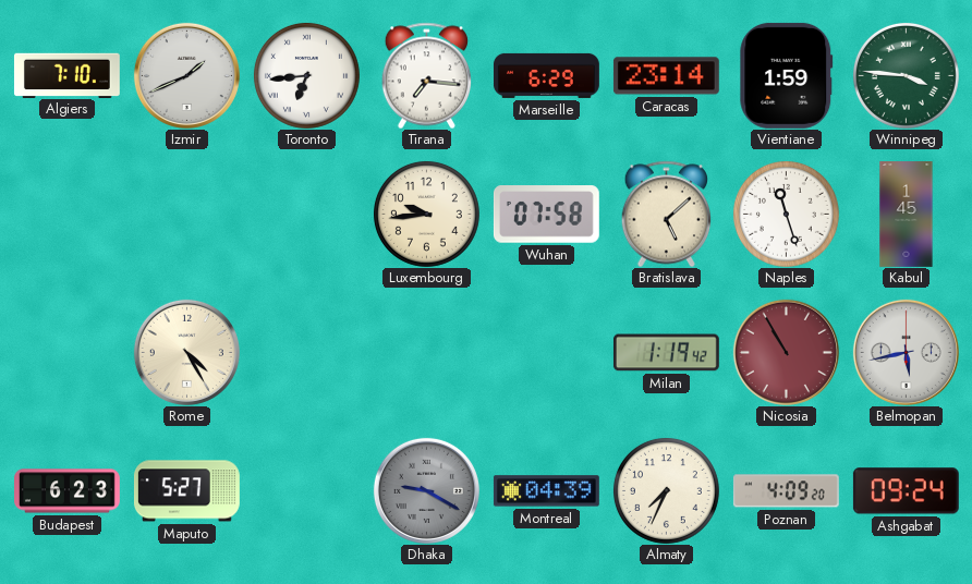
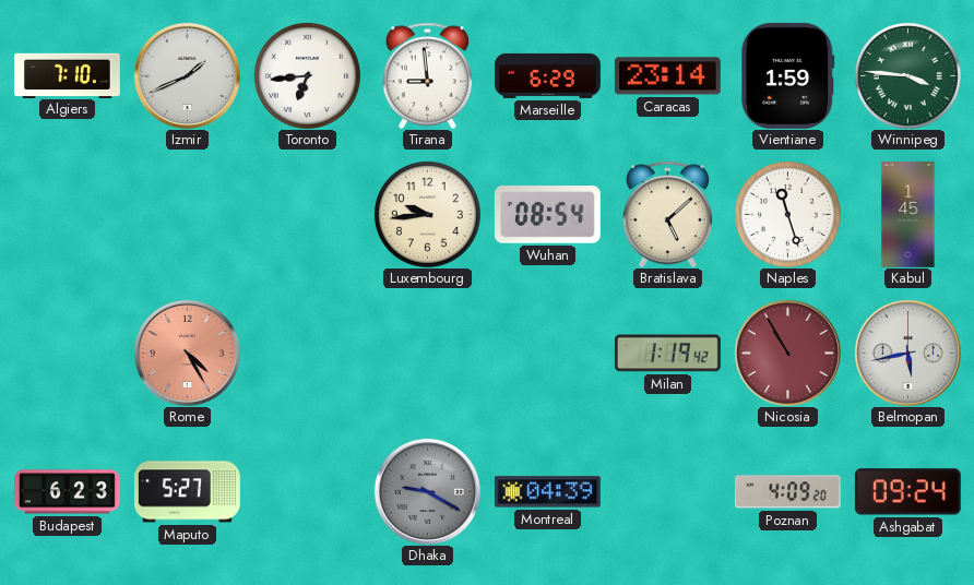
Tirana: 7:16 -> 8:59
Wuhan: 07:58 -> 08:54
Rome dial: cream -> salmon
Almaty: 7:34 -> none
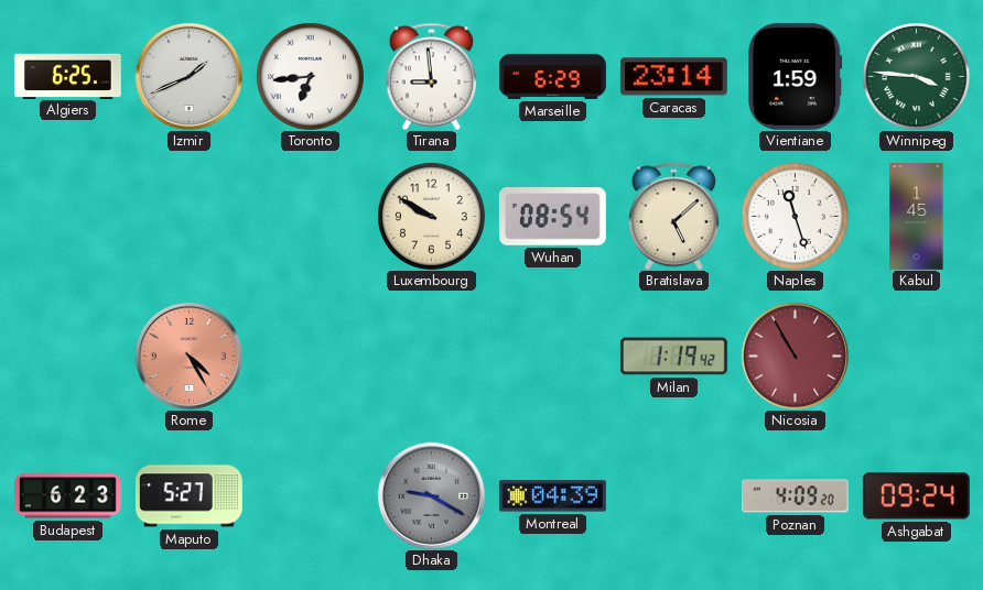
Algiers: 7:10 -> 6:25
Luxembourg: 9:44 -> 9:50
Belmopan: 5:43 -> none
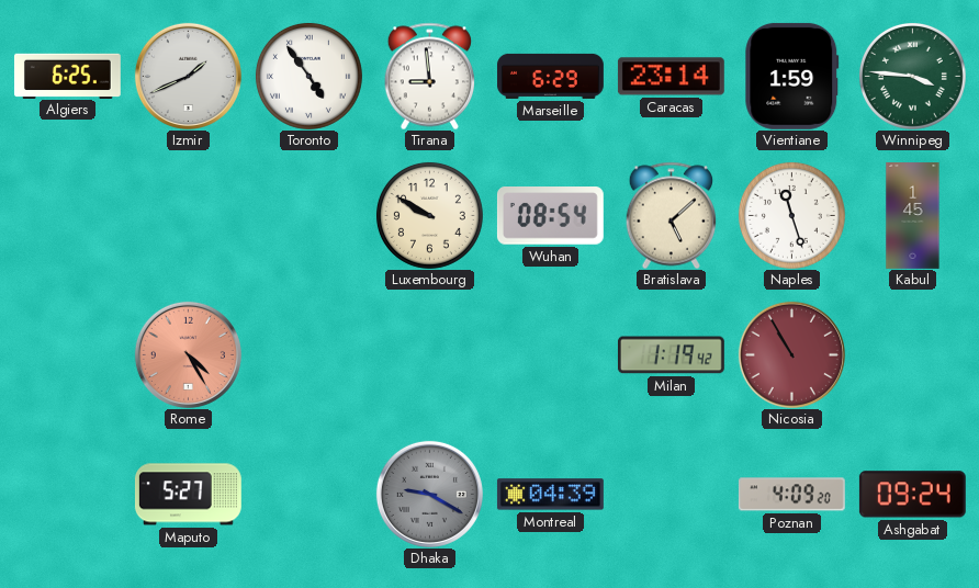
Toronto: 6:44 -> 4:54
Budapest: 6:23 -> none
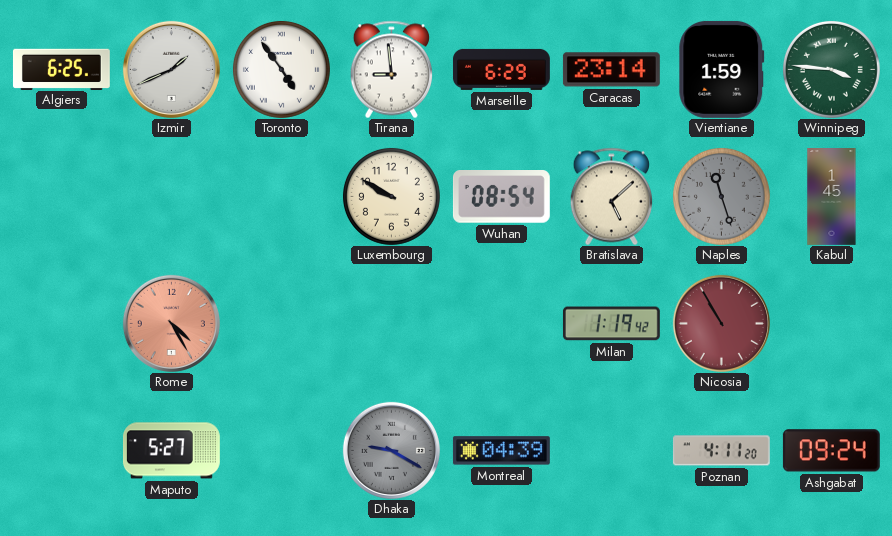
Naples dial: white -> grey
Poznan: 4:09 -> 4:11
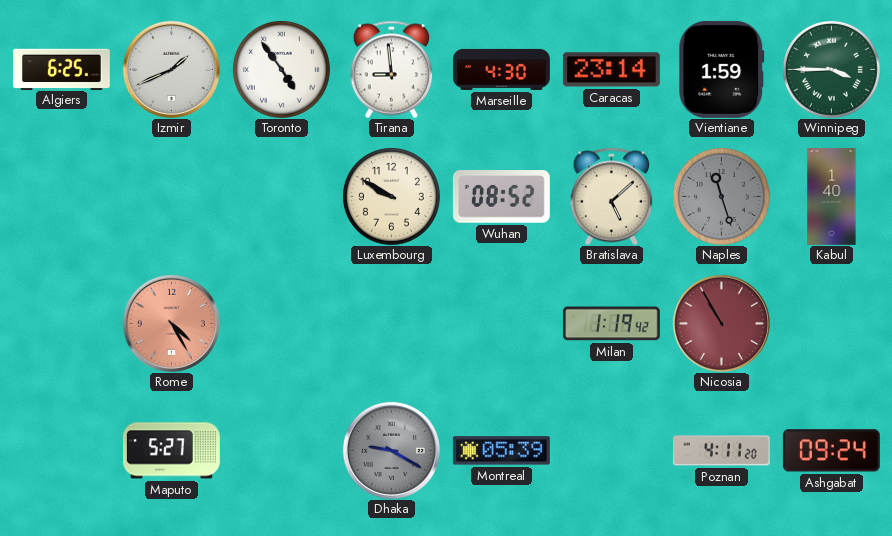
Marseille: 6:29 -> 4:30
Winnipeg: 3:46 -> 3:45
Wuhan: 08:54 -> 08:52
Kabul: 1:45 -> 1:40
Montreal: 04:39 -> 05:39
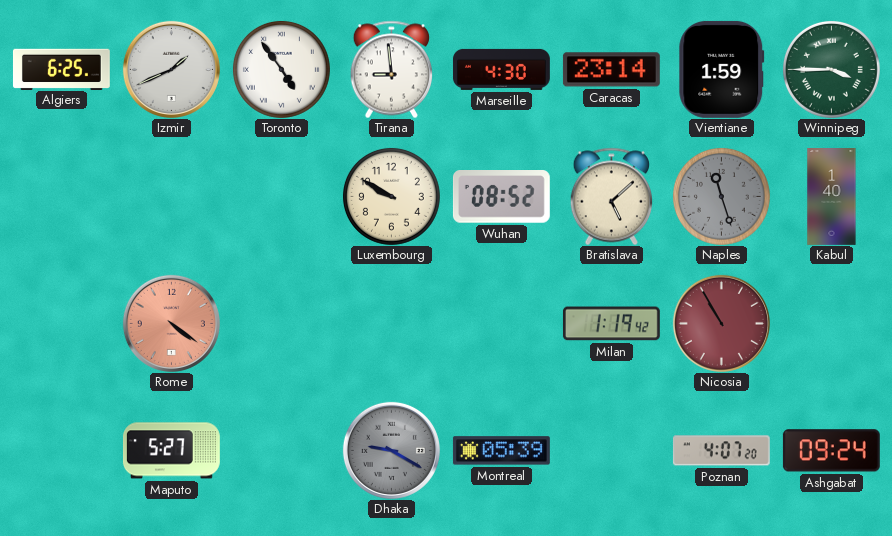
Rome: 4:25 -> 4:21
Poznan: 4:11 -> 4:07
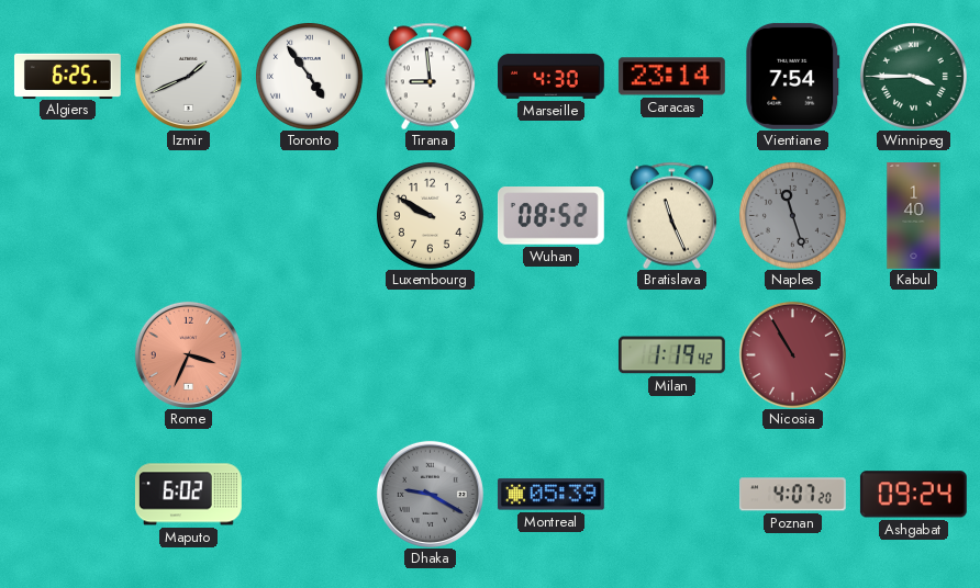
Vientiane: 1:59 -> 7:54
Bratislava: 5:08 -> 11:26
Rome: 4:21 -> 3:34
Maputo: 5:27 -> 6:02
